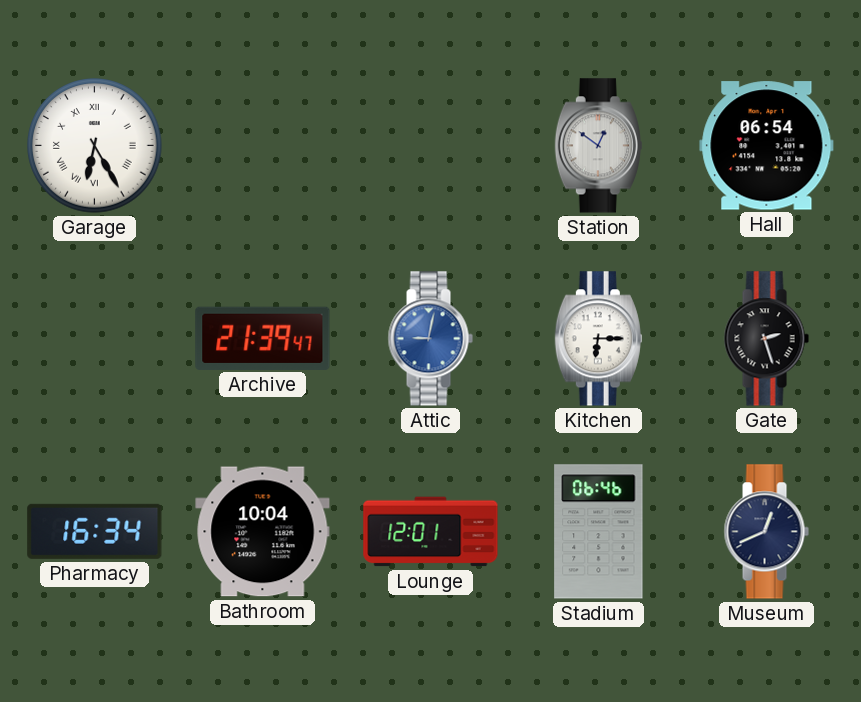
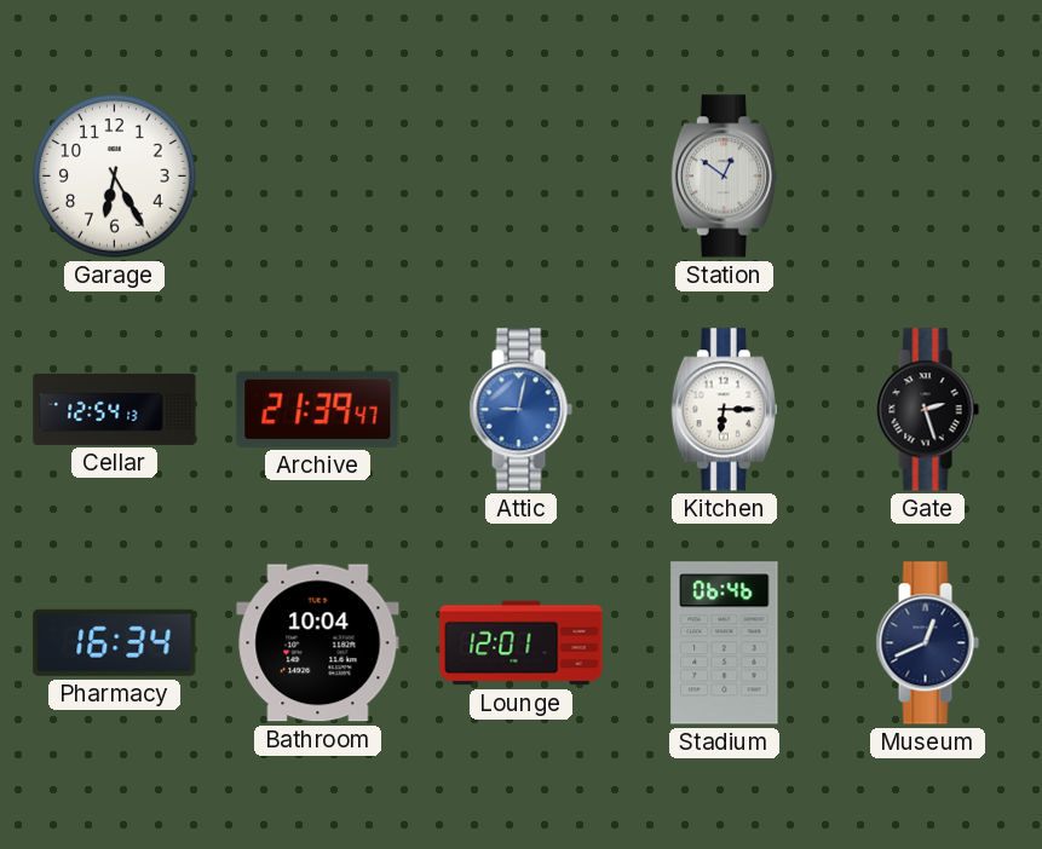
Garage numerals: Roman -> Arabic
Hall: 06:54 -> none
Cellar: none -> 12:54
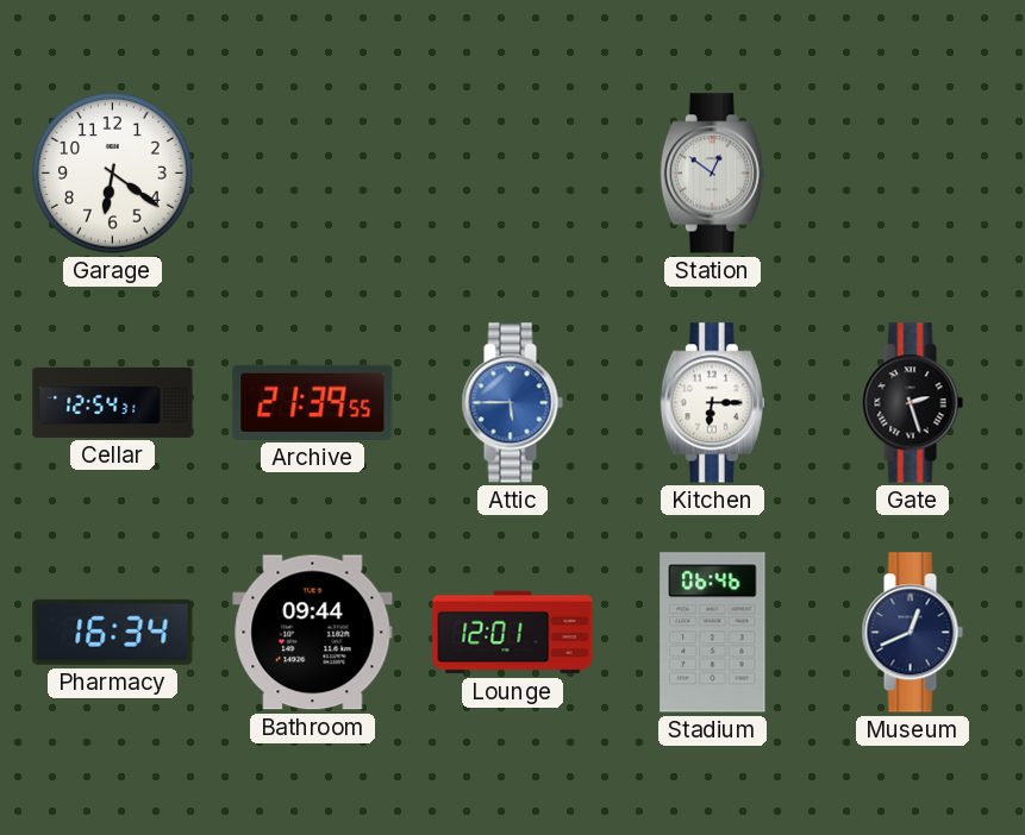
Garage: 6:25 -> 6:21
Cellar: 12:54:13 -> 12:54:31
Archive: 21:39:47 -> 21:39:55
Attic: 9:02 -> 5:45
Bathroom: 10:04 -> 09:44
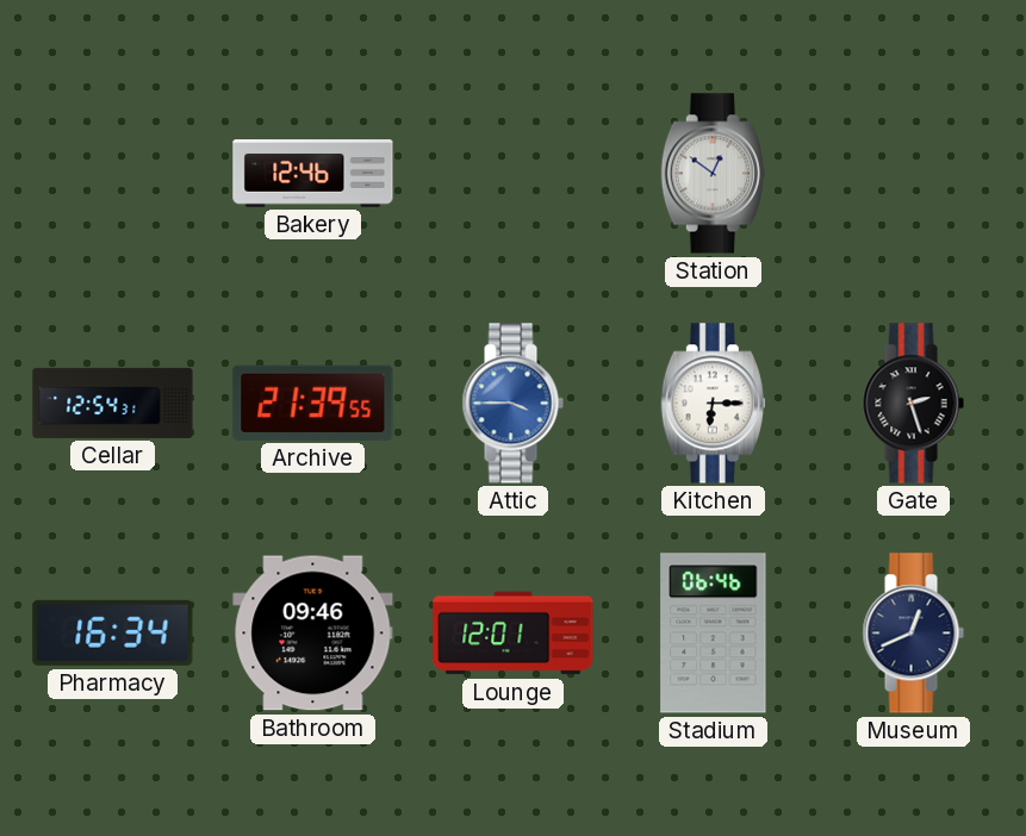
Garage: 6:21 -> none
Bakery: none -> 12:46
Attic: 5:45 -> 3:45
Bathroom: 09:44 -> 09:46
